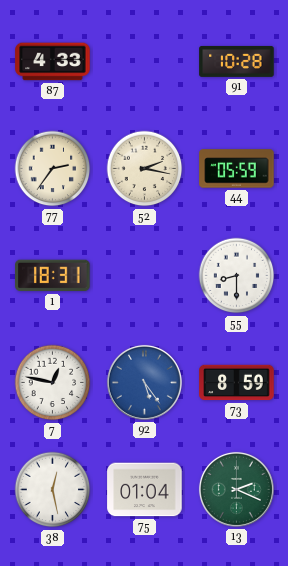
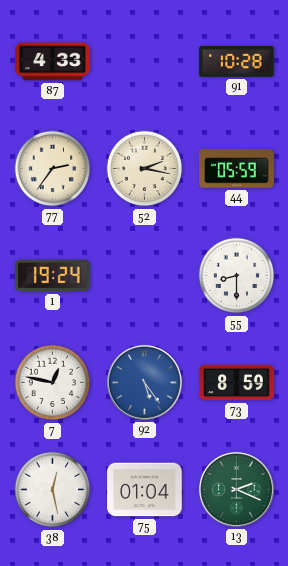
1: 18:31 -> 19:24
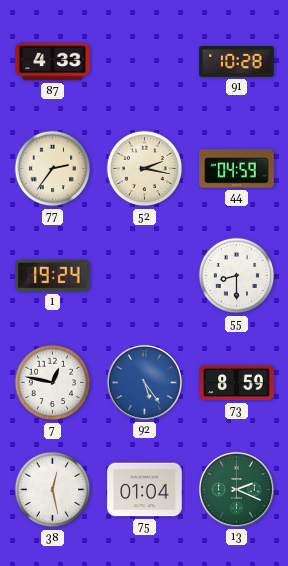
44: 05:59 -> 04:59
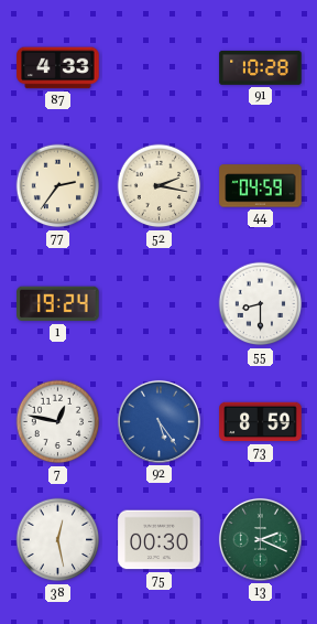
75: 01:04 -> 00:30
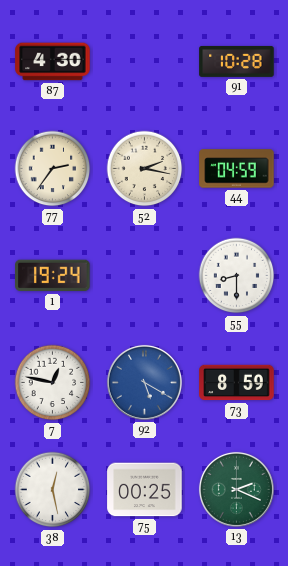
87: 4:33 -> 4:30
92: 5:24 -> 5:20
75: 00:30 -> 00:25
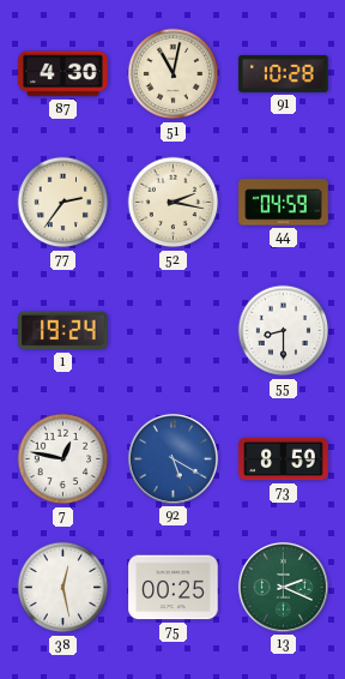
51: none -> 11:02
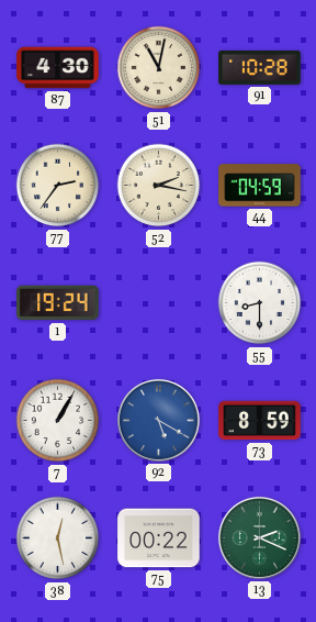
7: 12:47 -> 1:05
75: 00:25 -> 00:22
